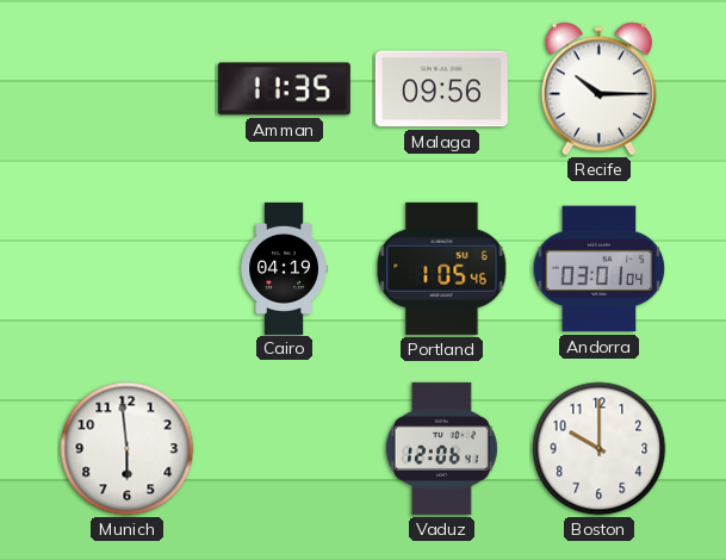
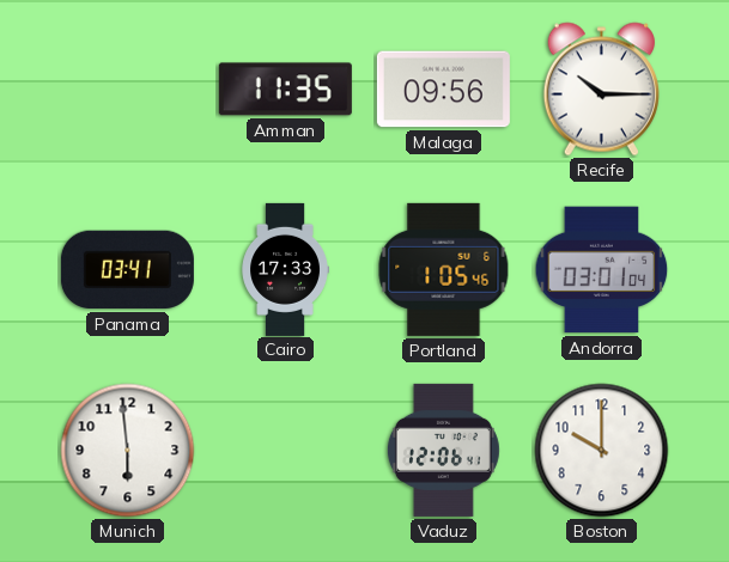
Panama: none -> 03:41
Cairo: 04:19 -> 17:33
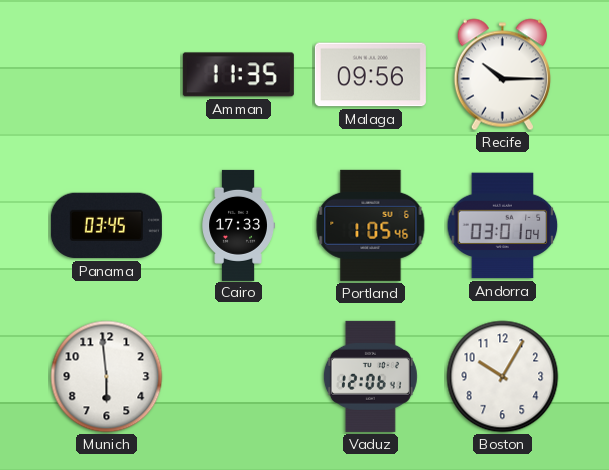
Panama: 03:41 -> 03:45
Boston: 10:00 -> 10:05
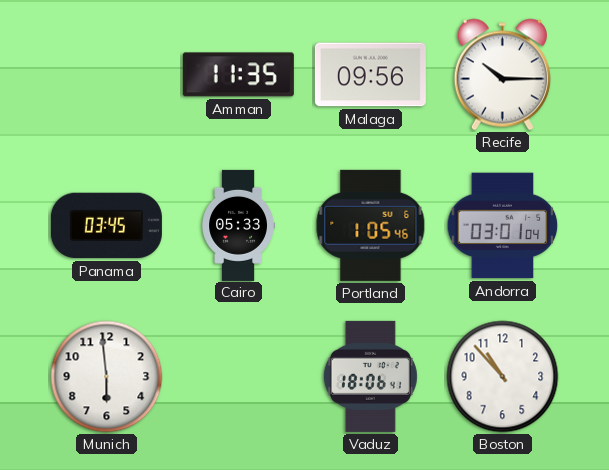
Cairo: 17:33 -> 05:33
Vaduz: 12:06 -> 18:06
Boston: 10:05 -> 10:53
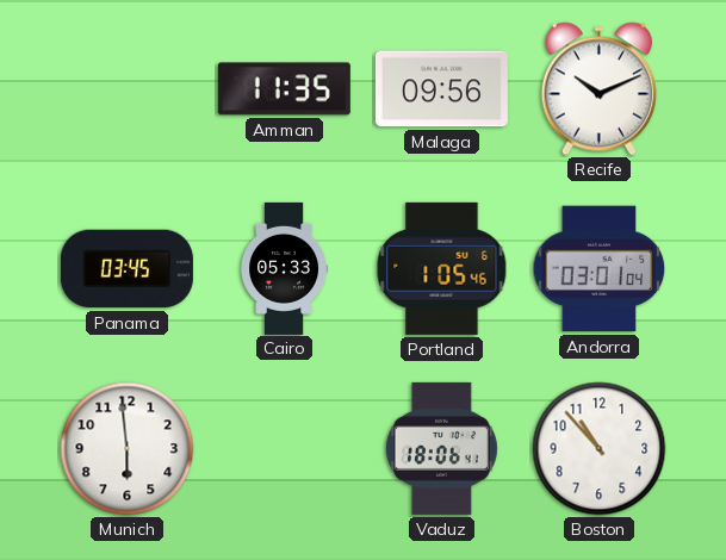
Recife: 10:15 -> 10:11
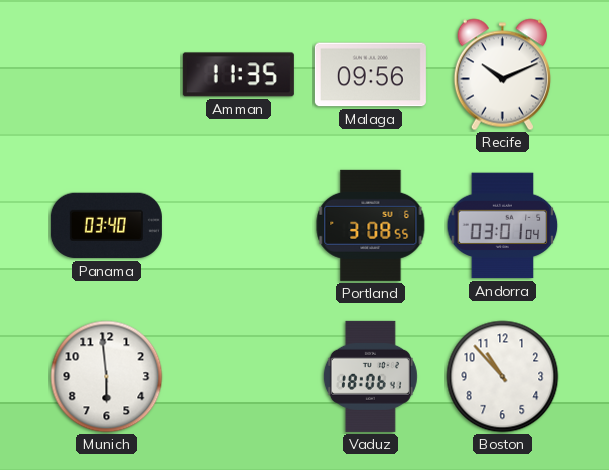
Panama: 03:45 -> 03:40
Cairo: 05:33 -> none
Portland: 1:05 -> 3:08
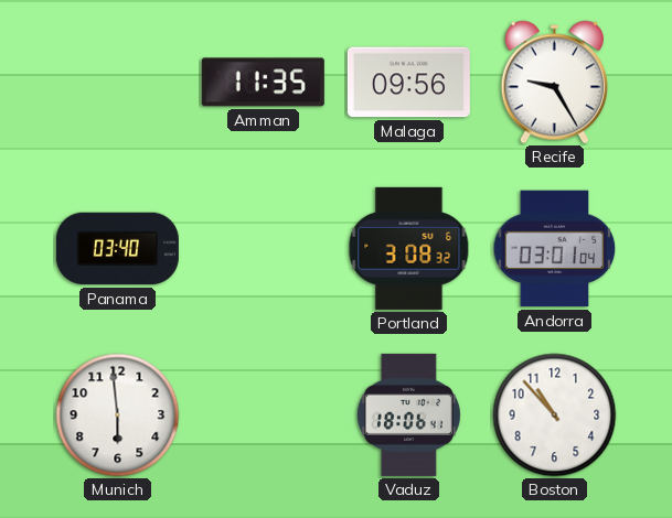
Recife: 10:11 -> 9:25
Portland: 3:08:55 -> 3:08:32
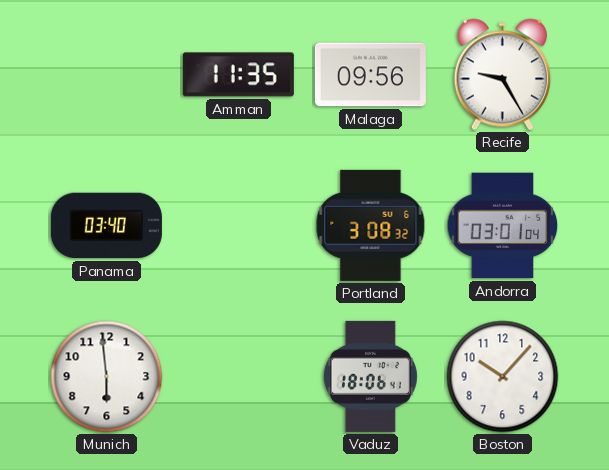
Boston: 10:53 -> 10:07
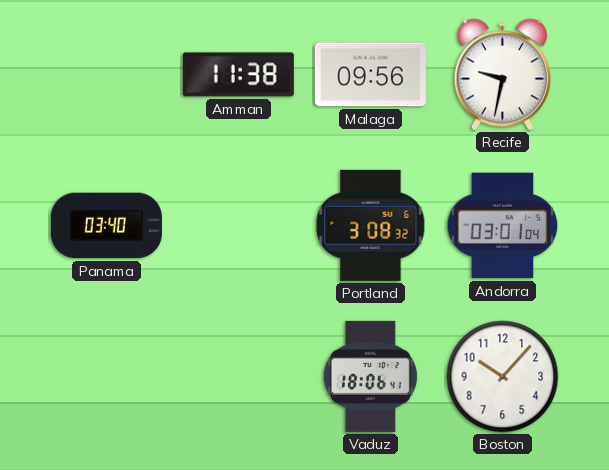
Amman: 11:35 -> 11:38
Recife: 9:25 -> 9:32
Munich: 5:59 -> none
